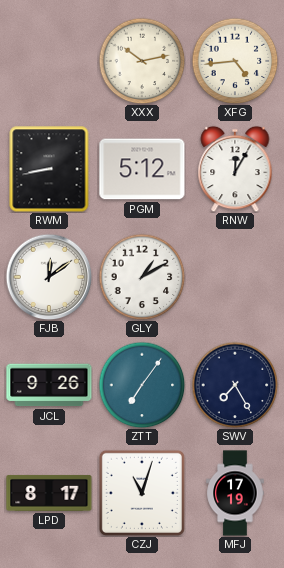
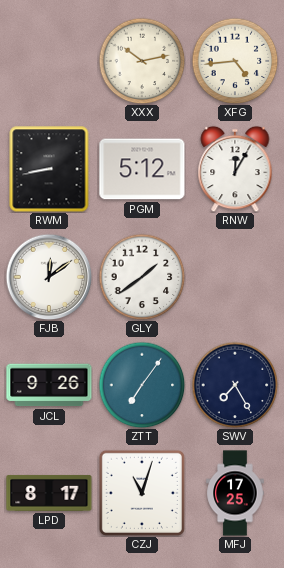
GLY: 1:10 -> 1:39
MFJ: 17:19 -> 17:25
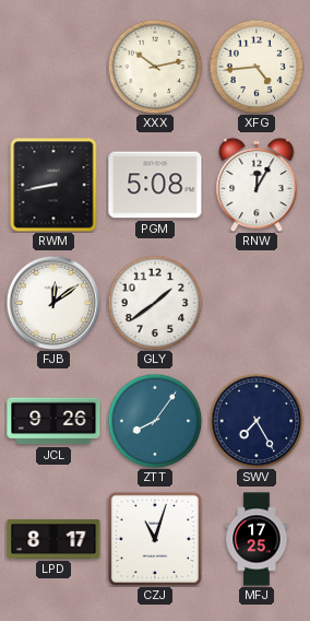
PGM: 5:12 -> 5:08
ZTT: 7:06 -> 8:06
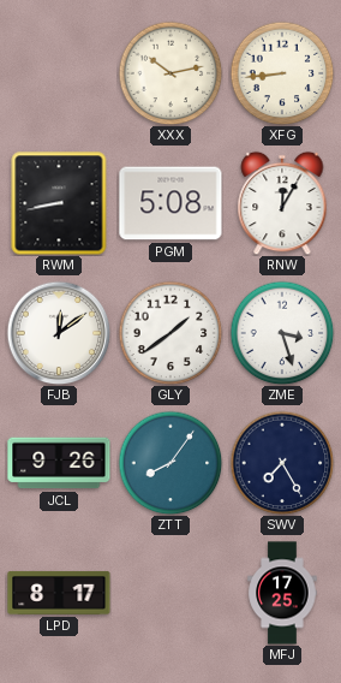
XFG: 4:44 -> 8:44
ZME: none -> 3:27
CZJ: 11:03 -> none
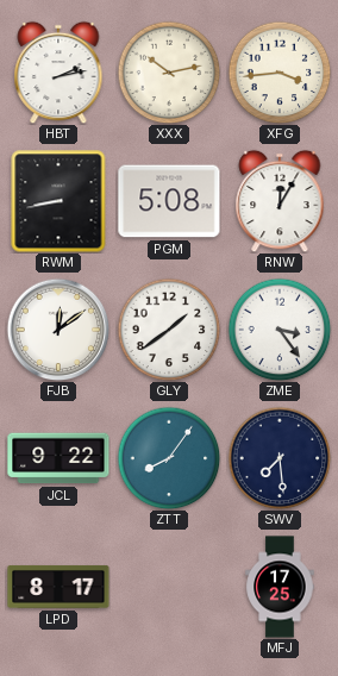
HBT: none -> 2:13
XFG: 8:44 -> 3:44
ZME: 3:27 -> 3:24
JCL: 9:26 -> 9:22
SWV: 7:25 -> 7:29
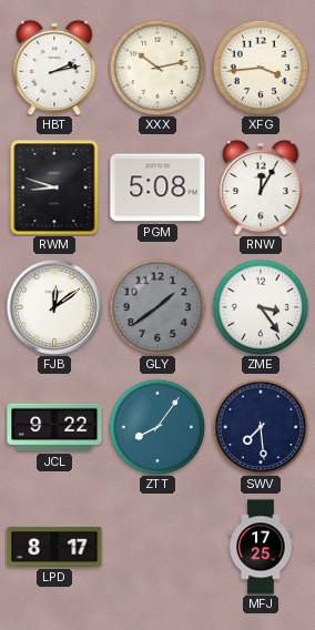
RWM: 8:43 -> 8:48
GLY dial: white -> grey
